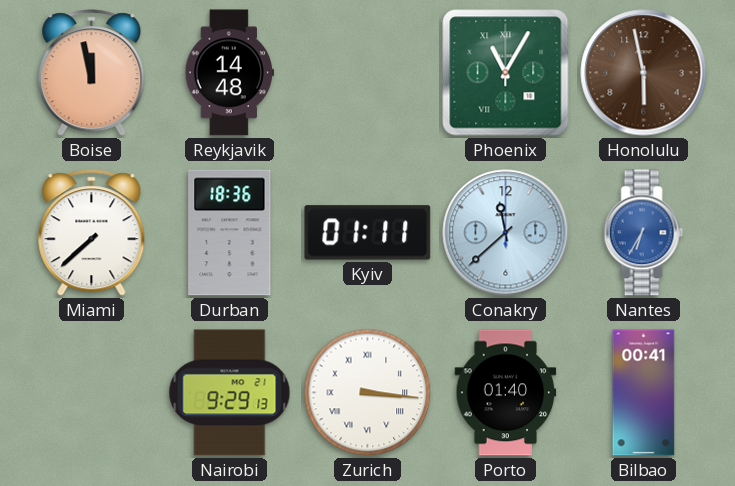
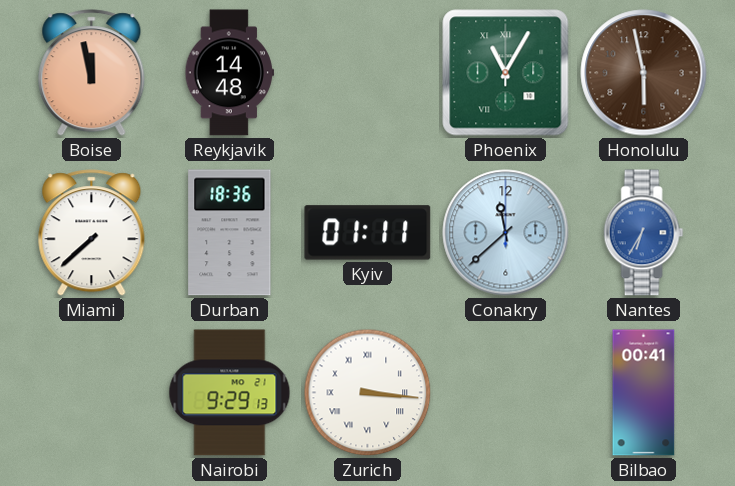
Porto: 01:40 -> none
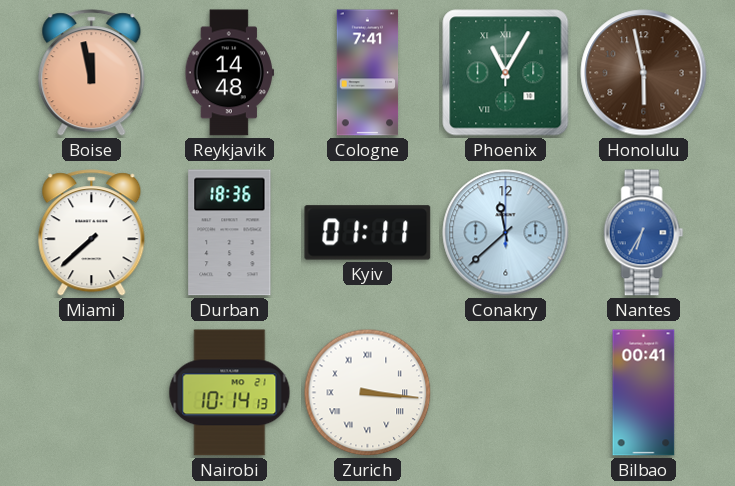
Cologne: none -> 7:41
Nairobi: 9:29 -> 10:14
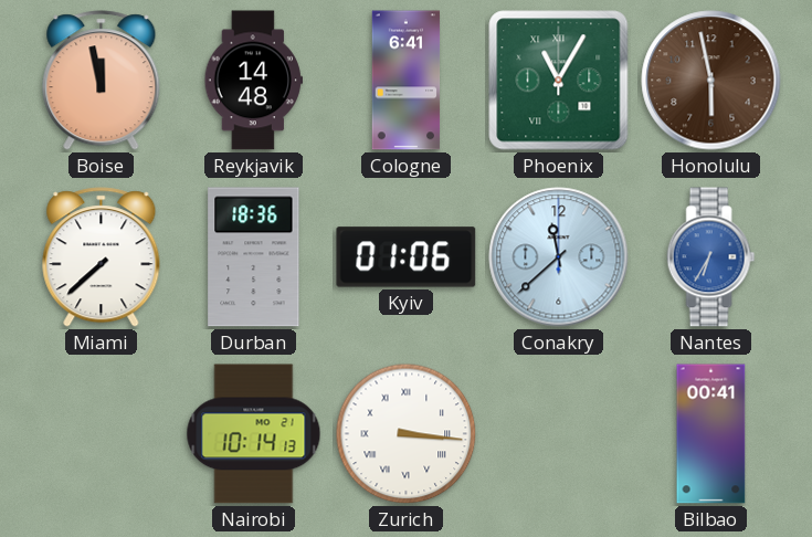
Cologne: 7:41 -> 6:41
Kyiv: 01:11 -> 01:06
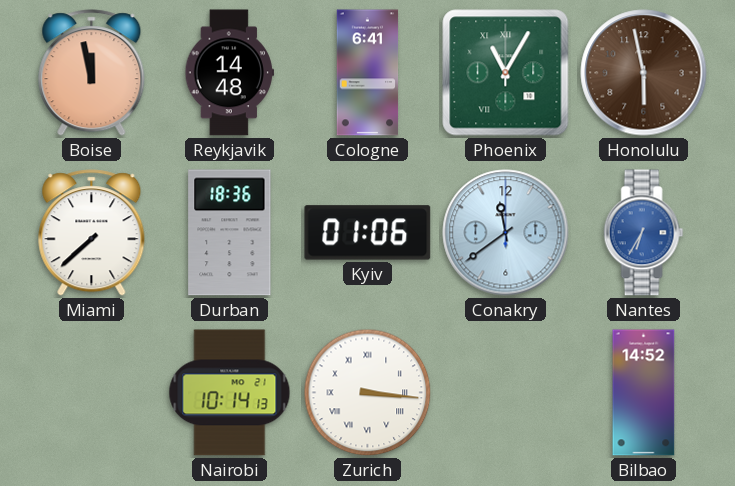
Conakry: 11:38 -> 11:39
Bilbao: 00:41 -> 14:52
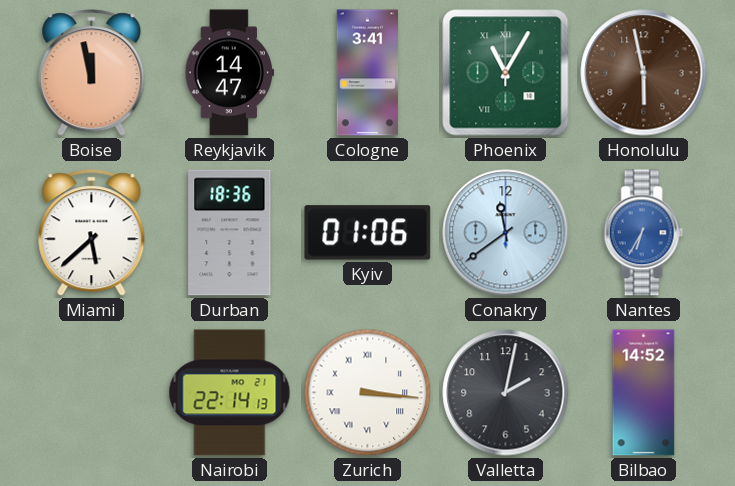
Reykjavik: 14:48 -> 14:47
Cologne: 6:41 -> 3:41
Miami: 7:38 -> 5:38
Nairobi: 10:14 -> 22:14
Valletta: none -> 2:02
